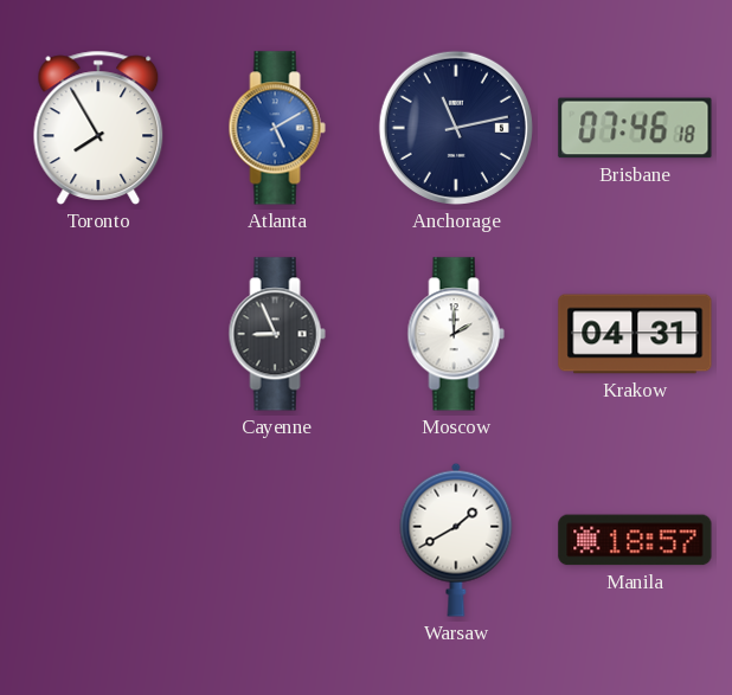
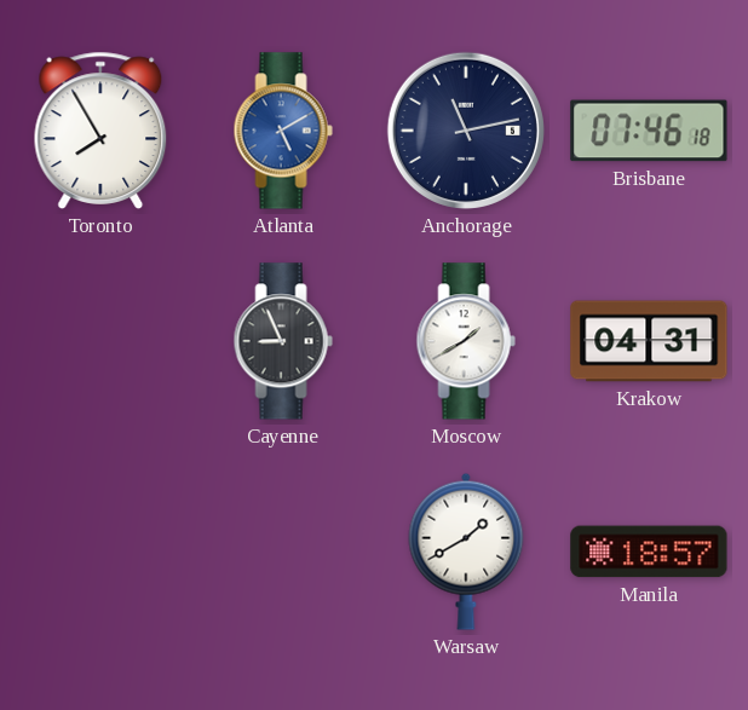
Moscow: 2:00 -> 1:40
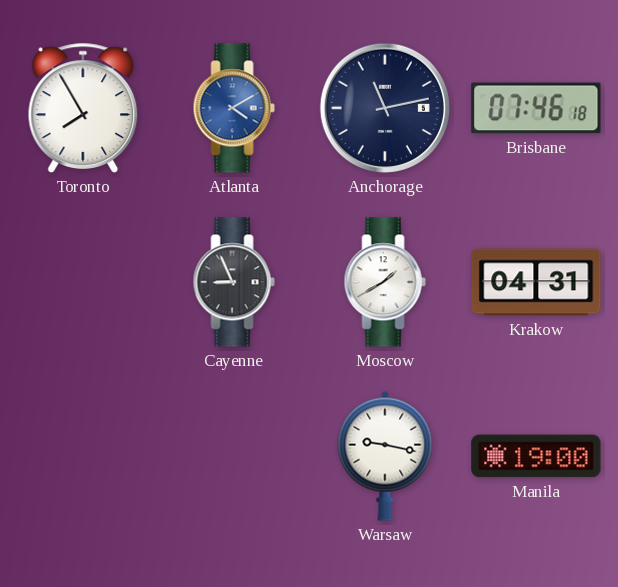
Atlanta: 5:10 -> 4:10
Warsaw: 1:40 -> 9:17
Manila: 18:57 -> 19:00
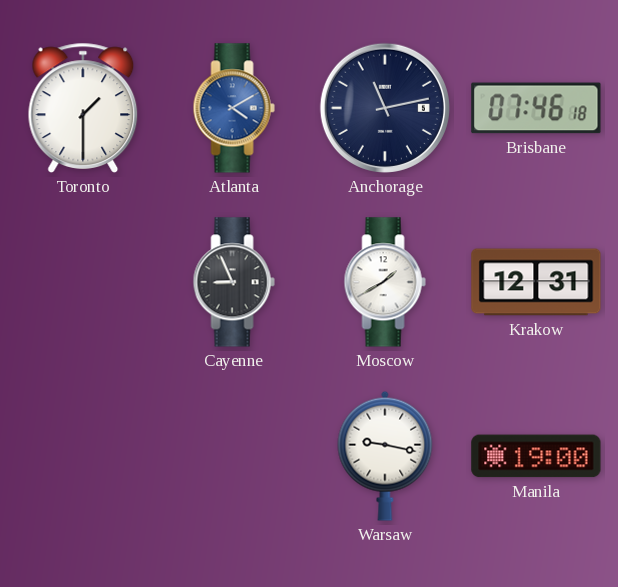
Toronto: 7:55 -> 1:30
Krakow: 04:31 -> 12:31
